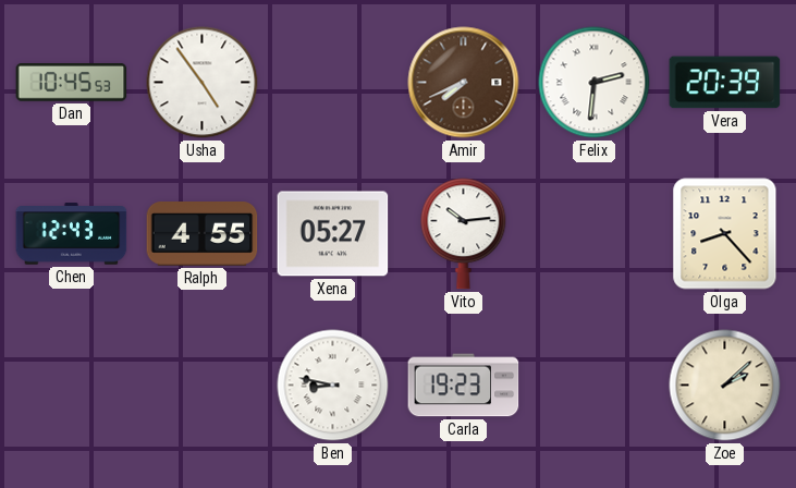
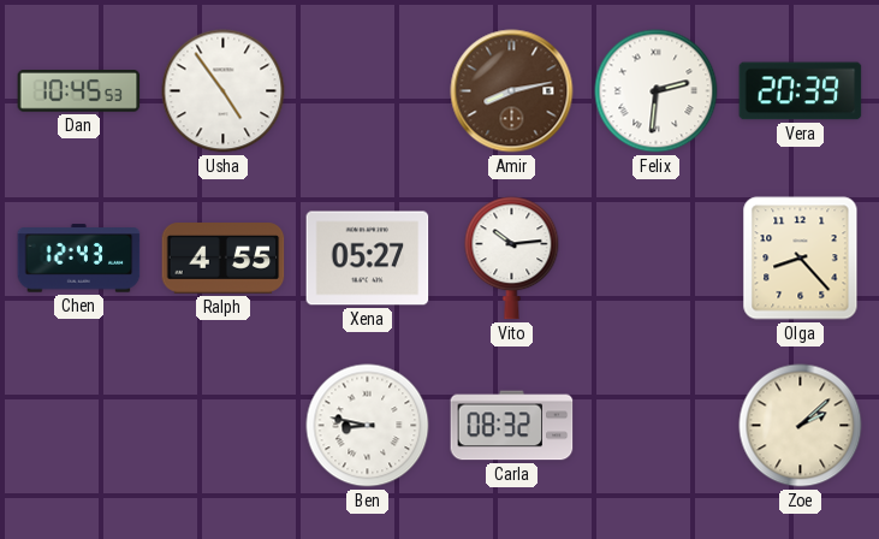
Amir: 7:41 -> 8:13
Carla: 19:23 -> 08:32
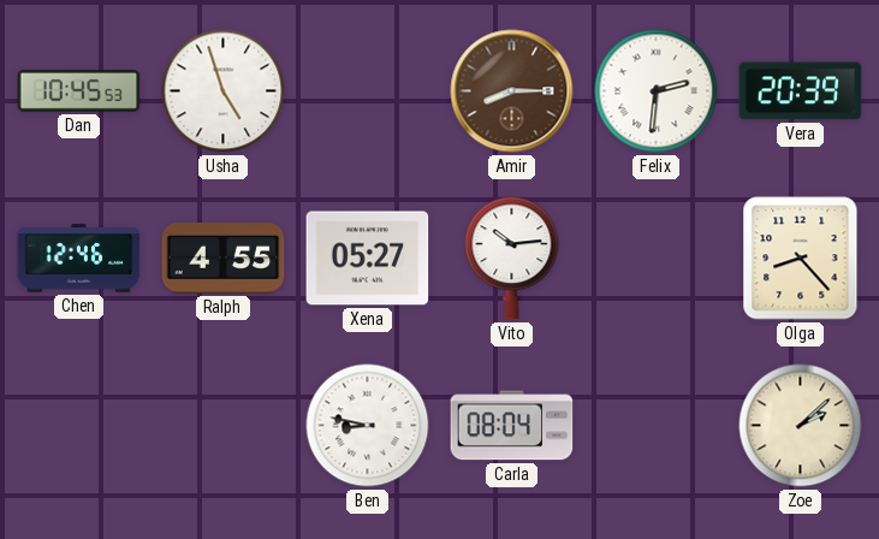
Usha: 4:54 -> 4:57
Amir: 8:13 -> 8:15
Chen: 12:43 -> 12:46
Carla: 08:32 -> 08:04
